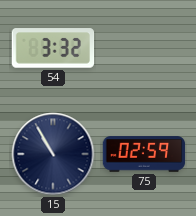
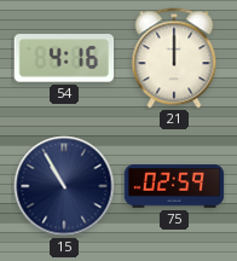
54: 3:32 -> 4:16
21: none -> 12:00
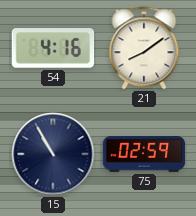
21: 12:00 -> 8:09
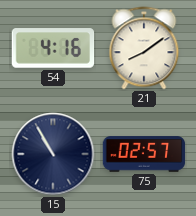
75: 02:59 -> 02:57
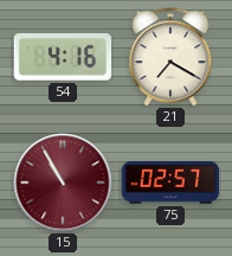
21: 8:09 -> 7:20
15 dial: navy -> burgundy
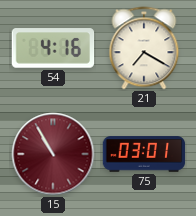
75: 02:57 -> 03:01
